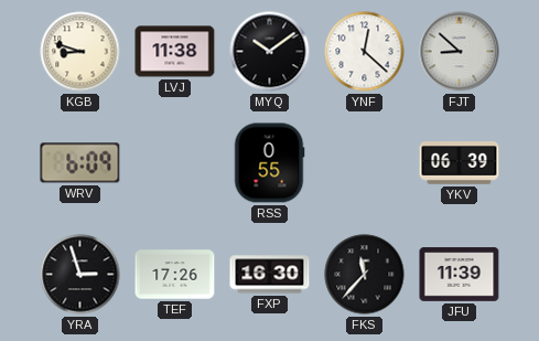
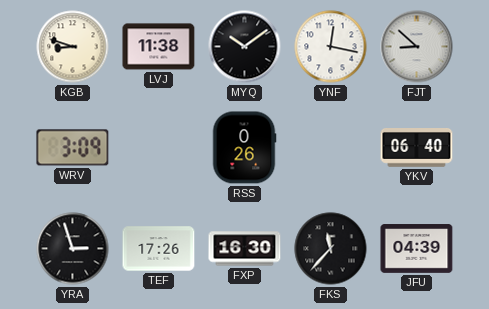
YNF: 12:22 -> 12:17
WRV: 6:09 -> 3:09
RSS: 0:55 -> 0:26
YKV: 06:39 -> 06:40
JFU: 11:39 -> 04:39
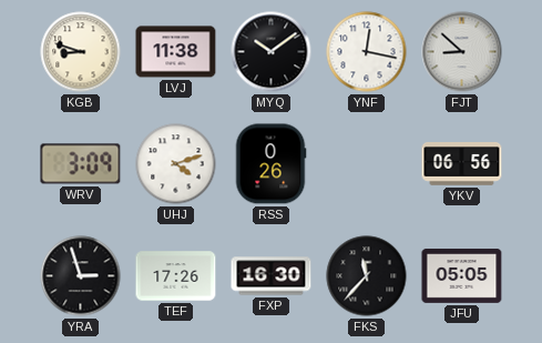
UHJ: none -> 4:12
YKV: 06:40 -> 06:56
JFU: 04:39 -> 05:05
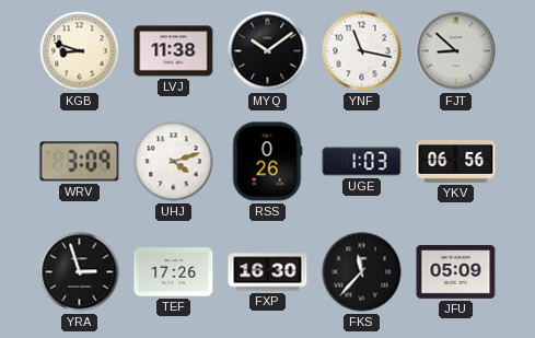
YNF: 12:17 -> 11:17
UGE: none -> 1:03
JFU: 05:05 -> 05:09
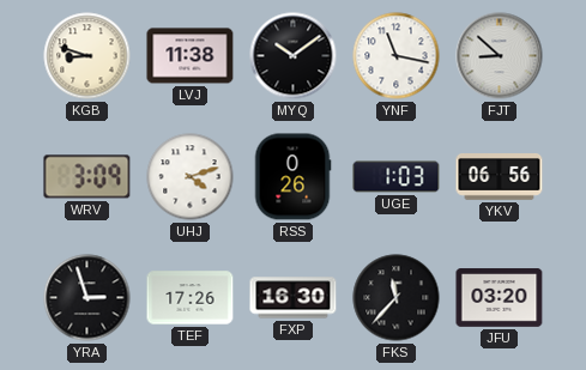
JFU: 05:09 -> 03:20
